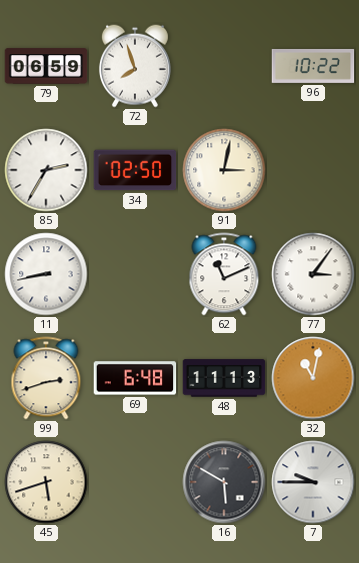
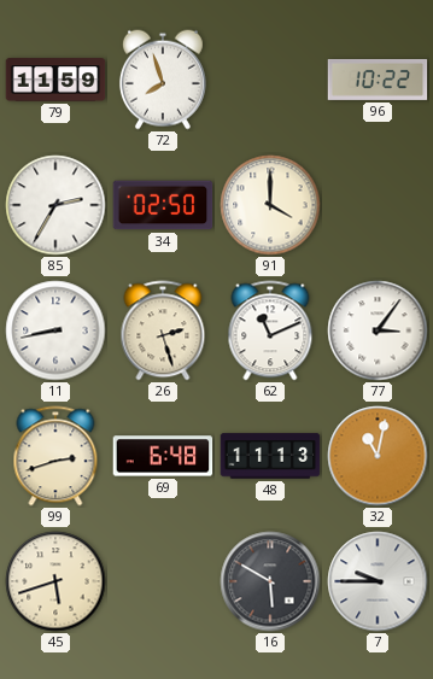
79: 06:59 -> 11:59
91: 3:02 -> 4:00
26: none -> 2:27
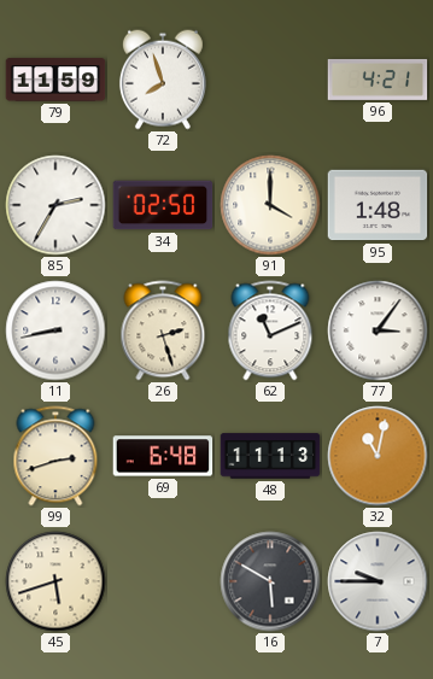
96: 10:22 -> 4:21
95: none -> 1:48
